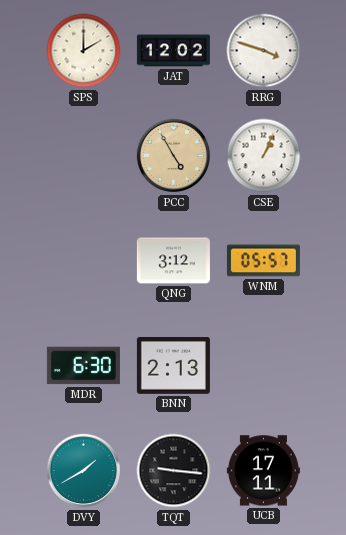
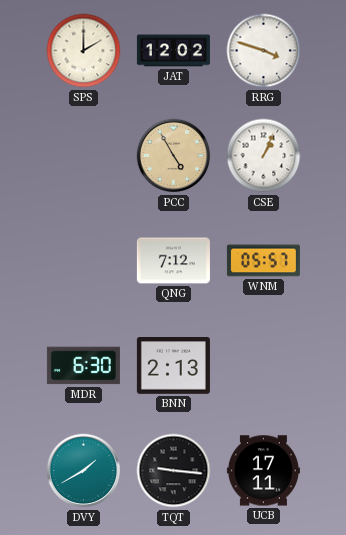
QNG: 3:12 -> 7:12
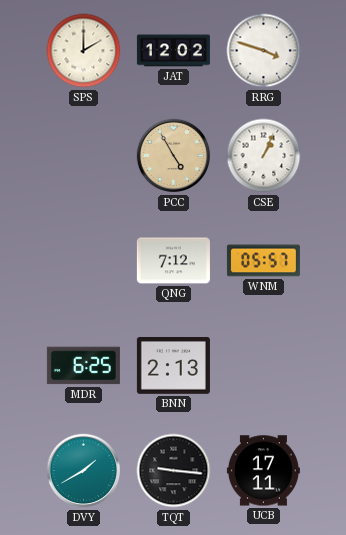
MDR: 6:30 -> 6:25
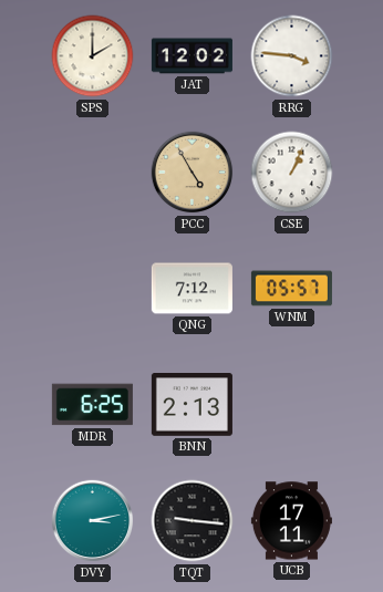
RRG: 3:48 -> 3:46
DVY: 1:40 -> 3:13
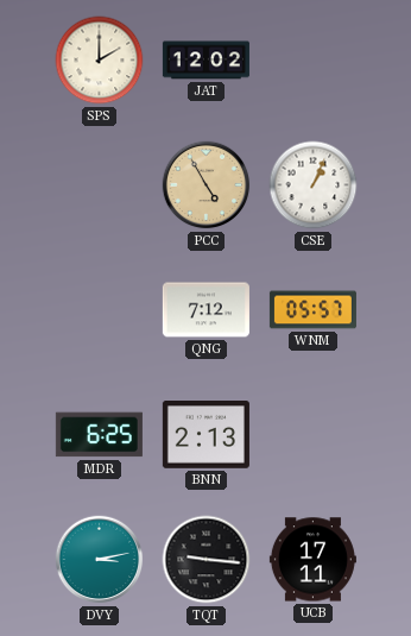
RRG: 3:46 -> none
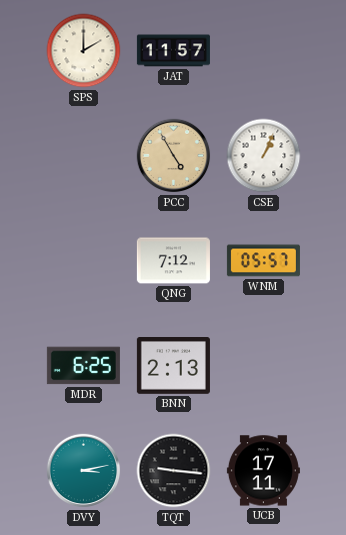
JAT: 12:02 -> 11:57
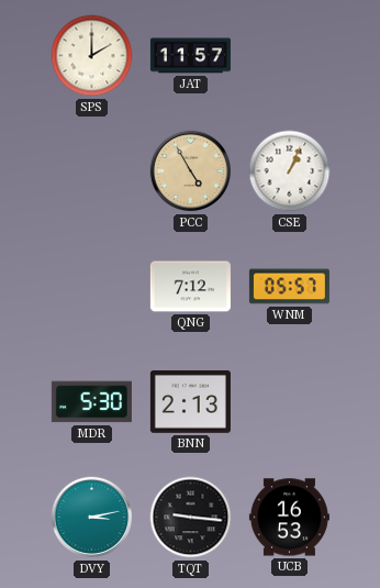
MDR: 6:25 -> 5:30
UCB: 17:11 -> 16:53
